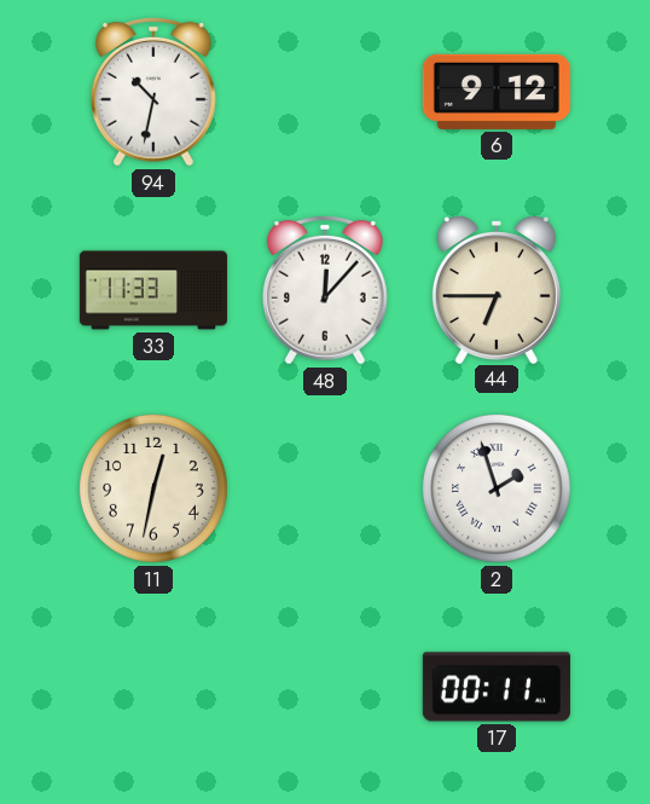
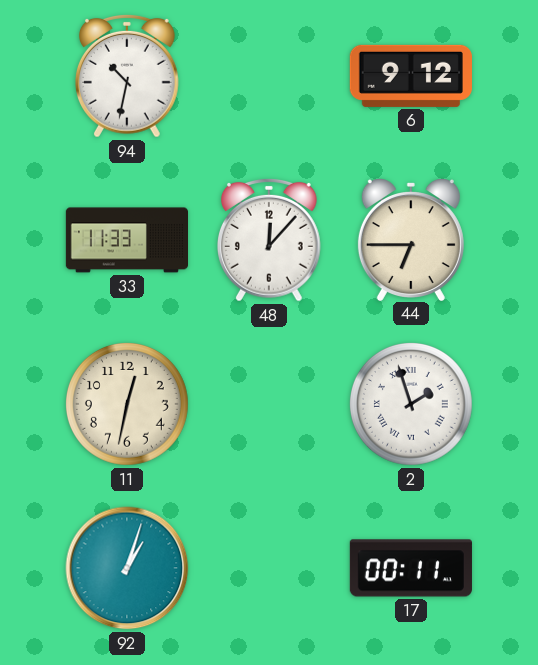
92: none -> 1:03
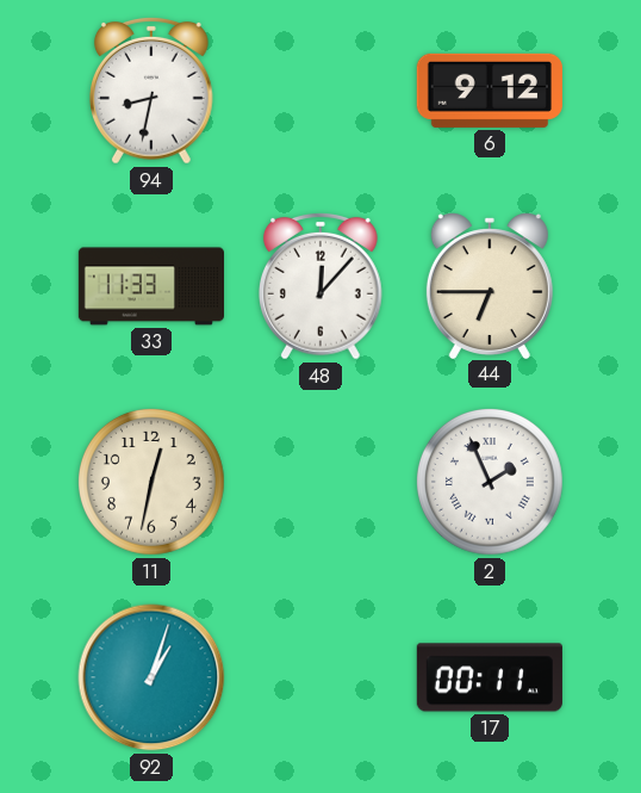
94: 10:32 -> 8:32
2: 1:57 -> 1:56
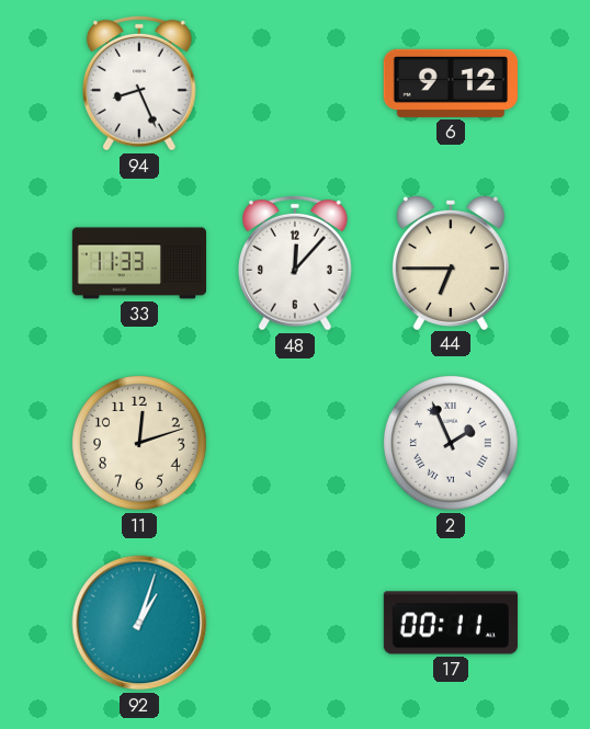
94: 8:32 -> 8:26
11: 12:32 -> 12:12
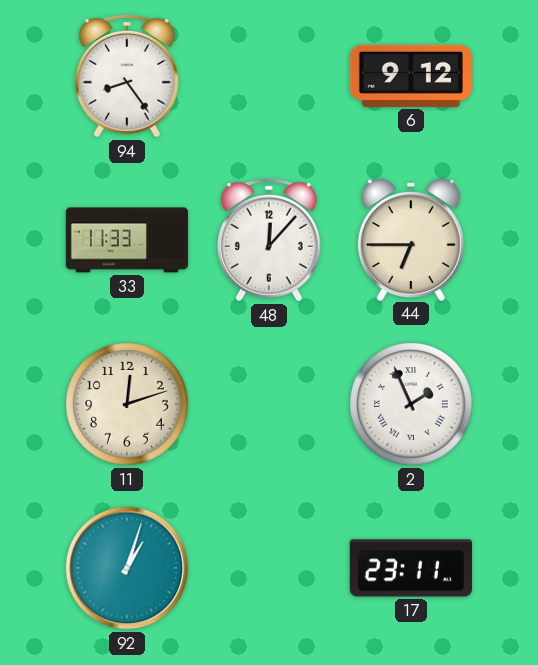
94: 8:26 -> 8:24
17: 00:11 -> 23:11
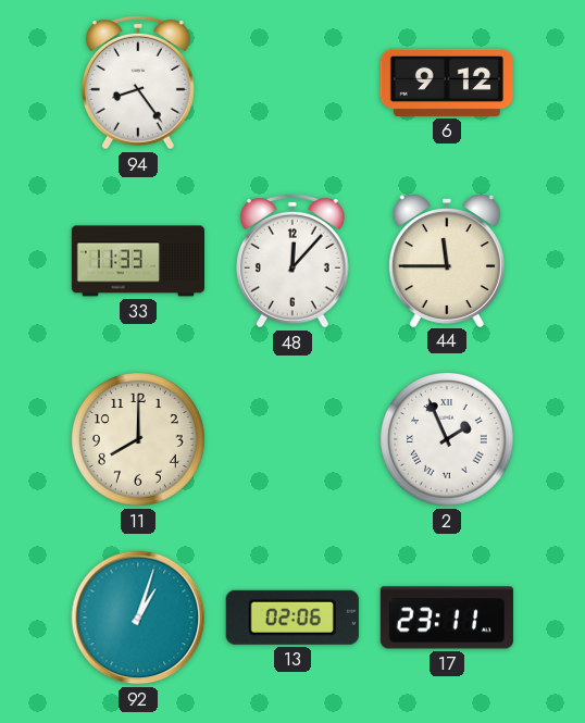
44: 6:45 -> 11:45
11: 12:12 -> 8:00
13: none -> 02:06
